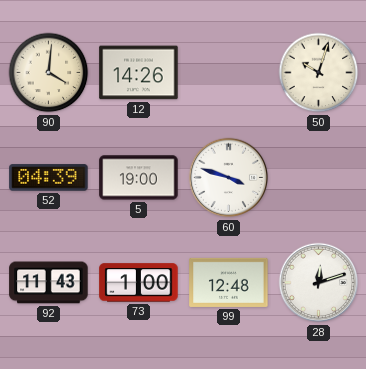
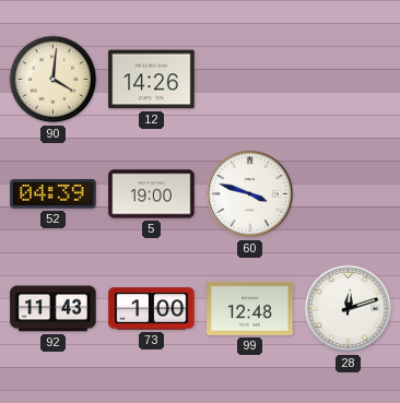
50: 10:03 -> none
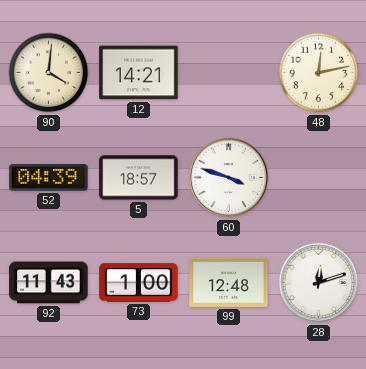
12: 14:26 -> 14:21
48: none -> 12:13
5: 19:00 -> 18:57
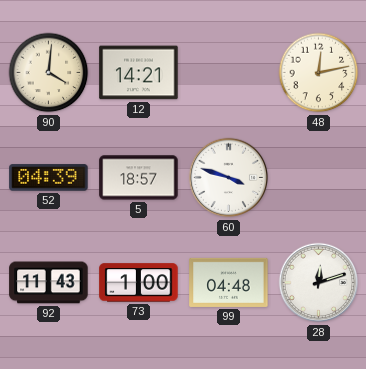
99: 12:48 -> 04:48
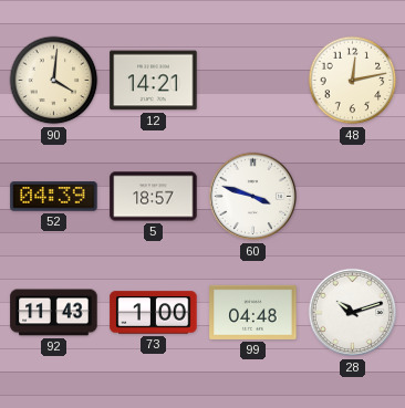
28: 12:12 -> 10:12
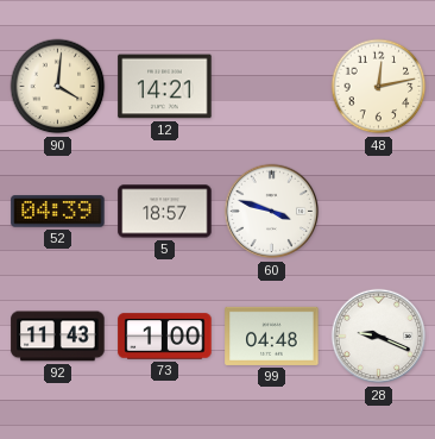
28: 10:12 -> 9:19
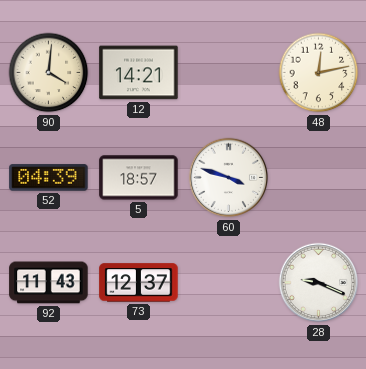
73: 1:00 -> 12:37
99: 04:48 -> none
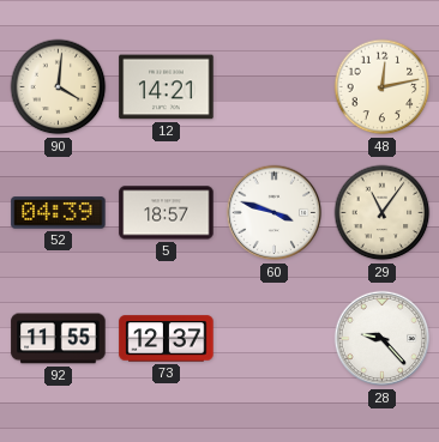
29: none -> 11:06
92: 11:43 -> 11:55
28: 9:19 -> 9:23
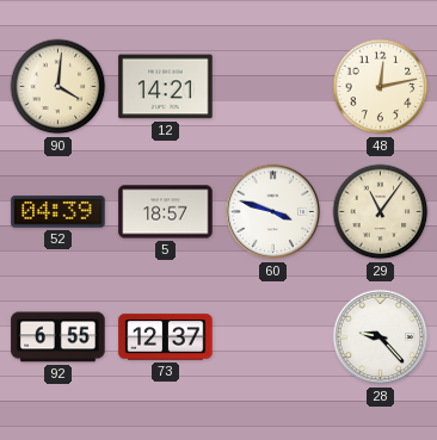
92: 11:55 -> 6:55
